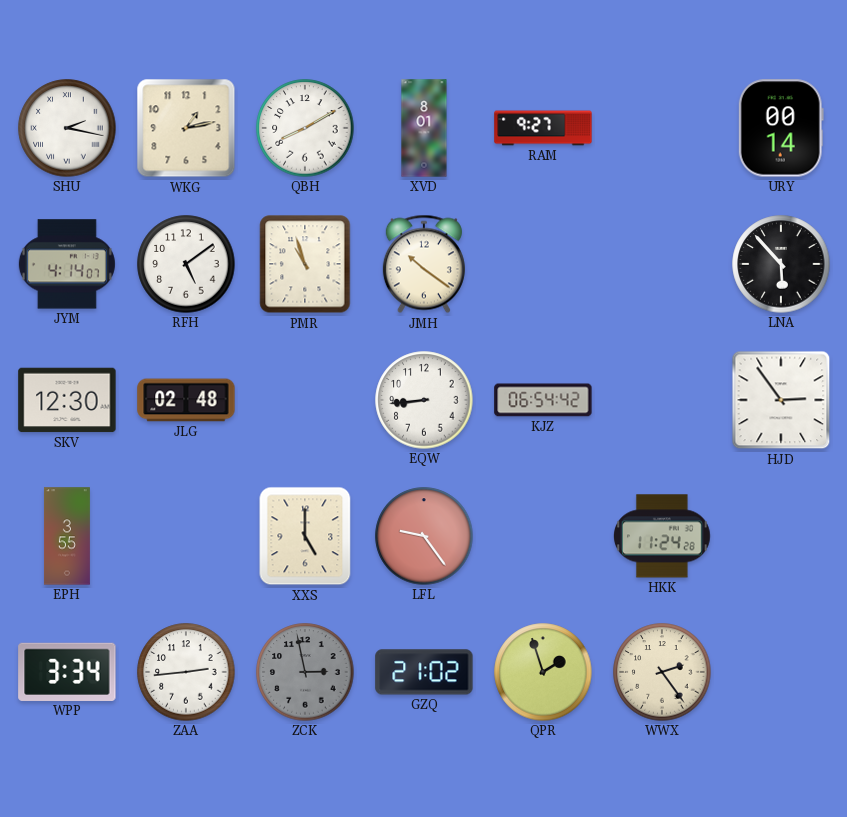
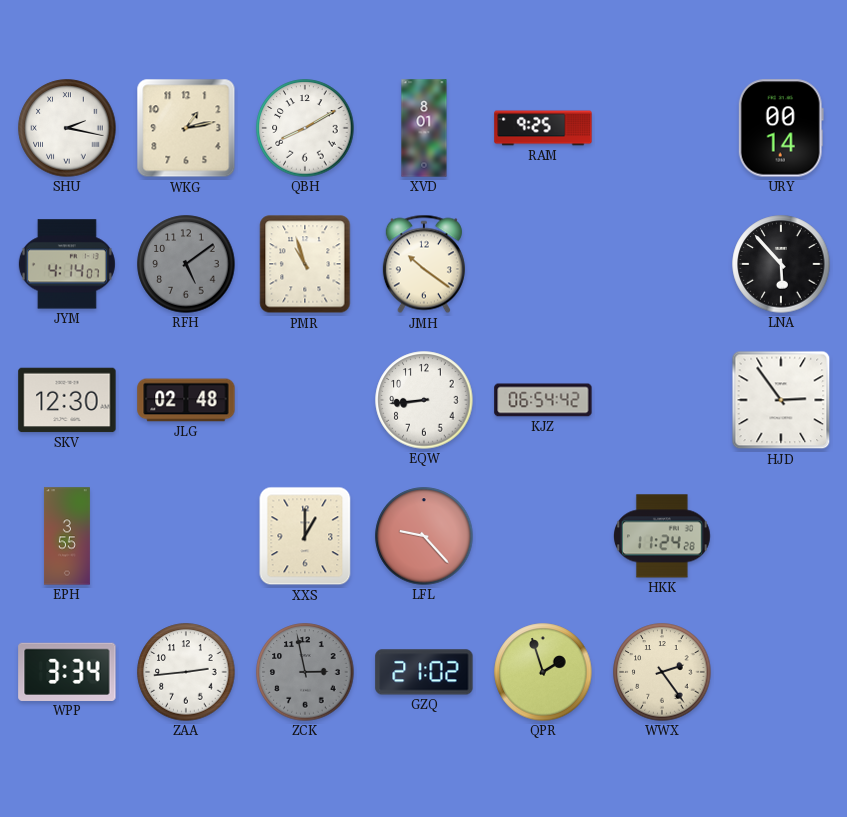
RAM: 9:27 -> 9:25
RFH dial: white -> grey
XXS: 5:00 -> 1:00
LFL: 9:24 -> 9:23
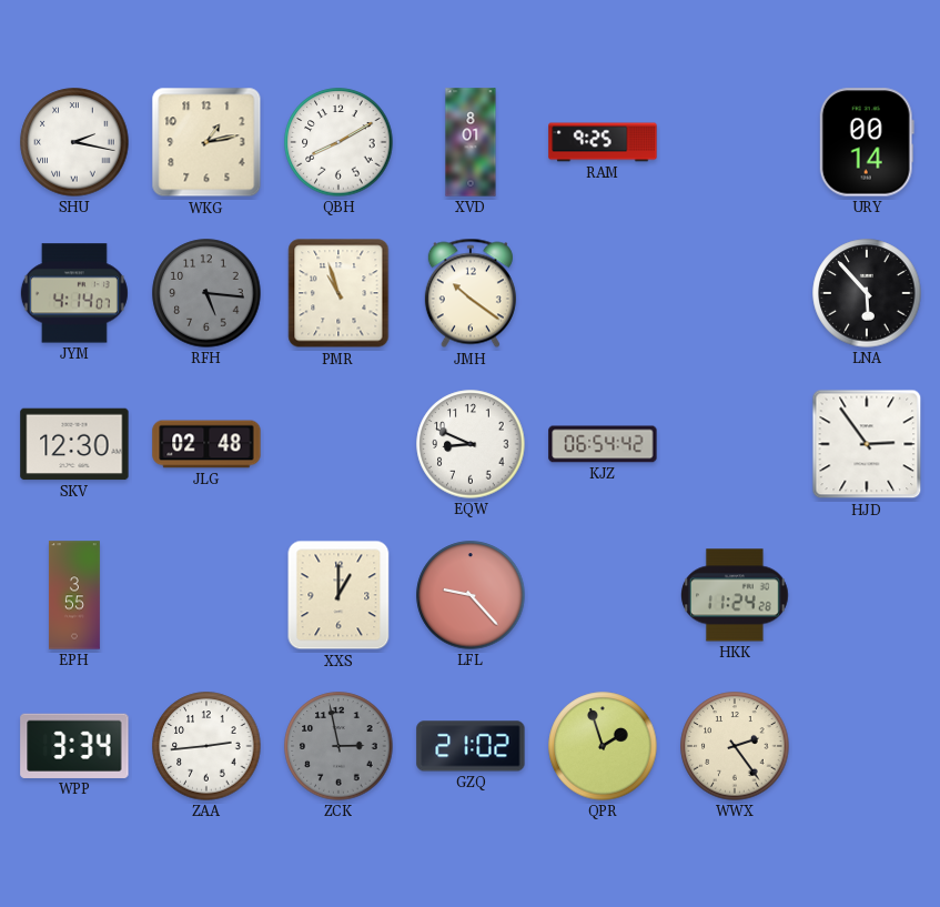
RFH: 5:09 -> 5:16
EQW: 8:44 -> 8:49
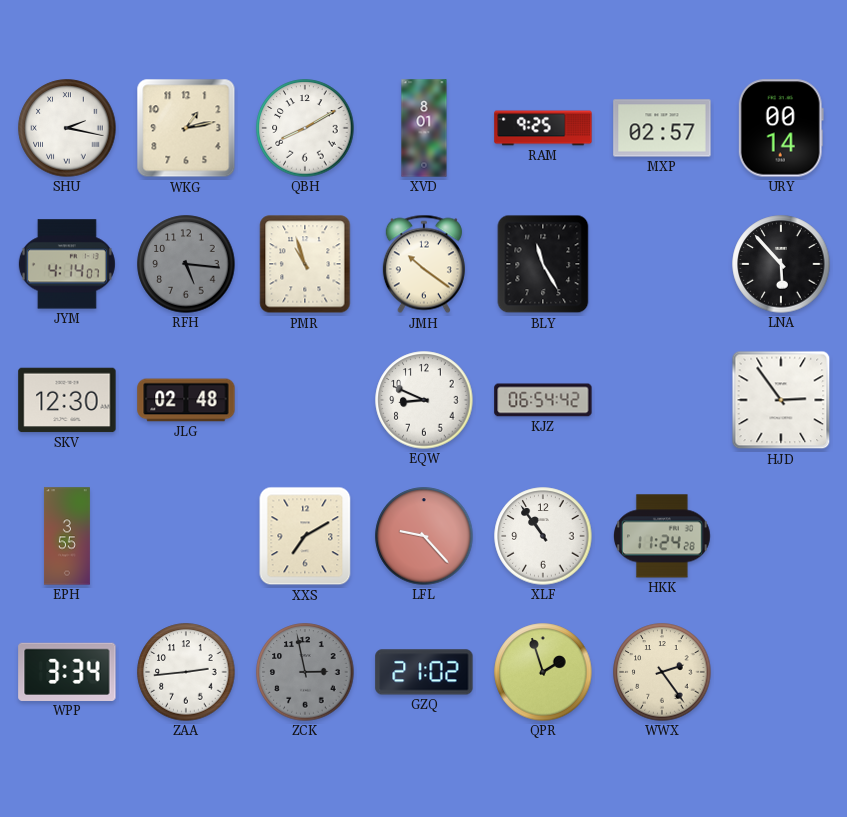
MXP: none -> 02:57
BLY: none -> 11:25
XXS: 1:00 -> 7:10
XLF: none -> 10:54
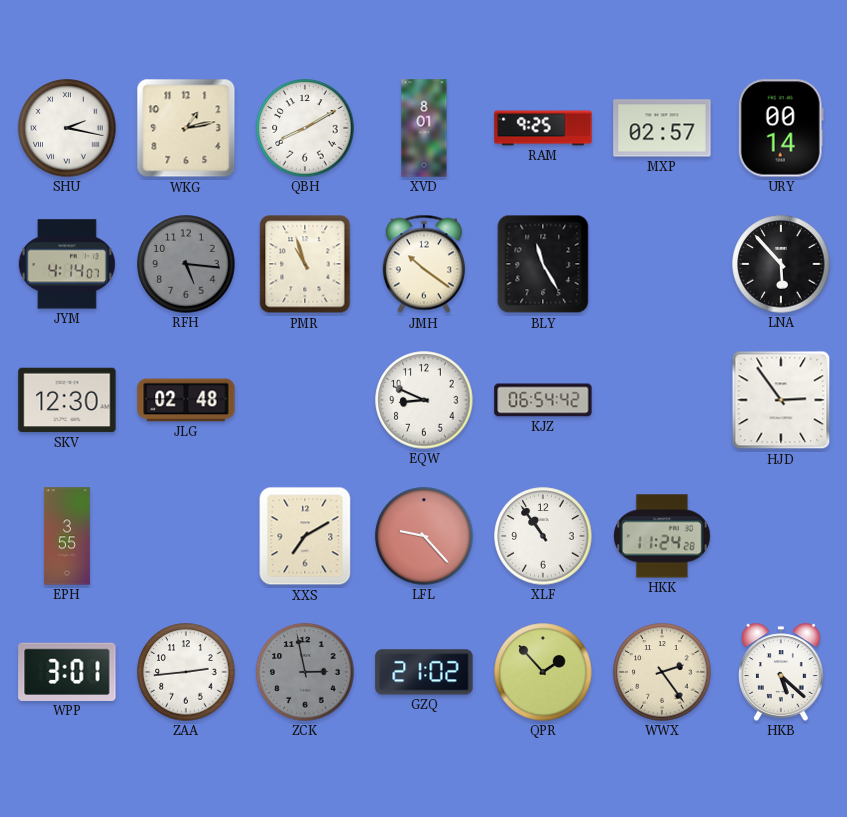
WPP: 3:34 -> 3:01
QPR: 1:57 -> 1:53
HKB: none -> 5:22
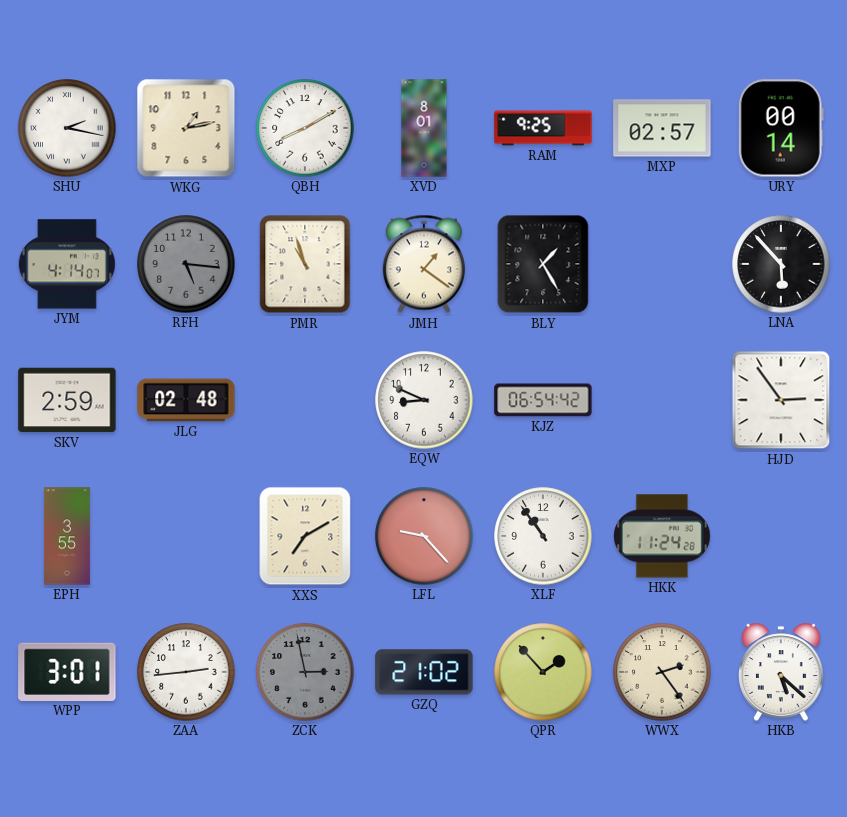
JMH: 10:21 -> 1:21
BLY: 11:25 -> 1:25
SKV: 12:30 -> 2:59
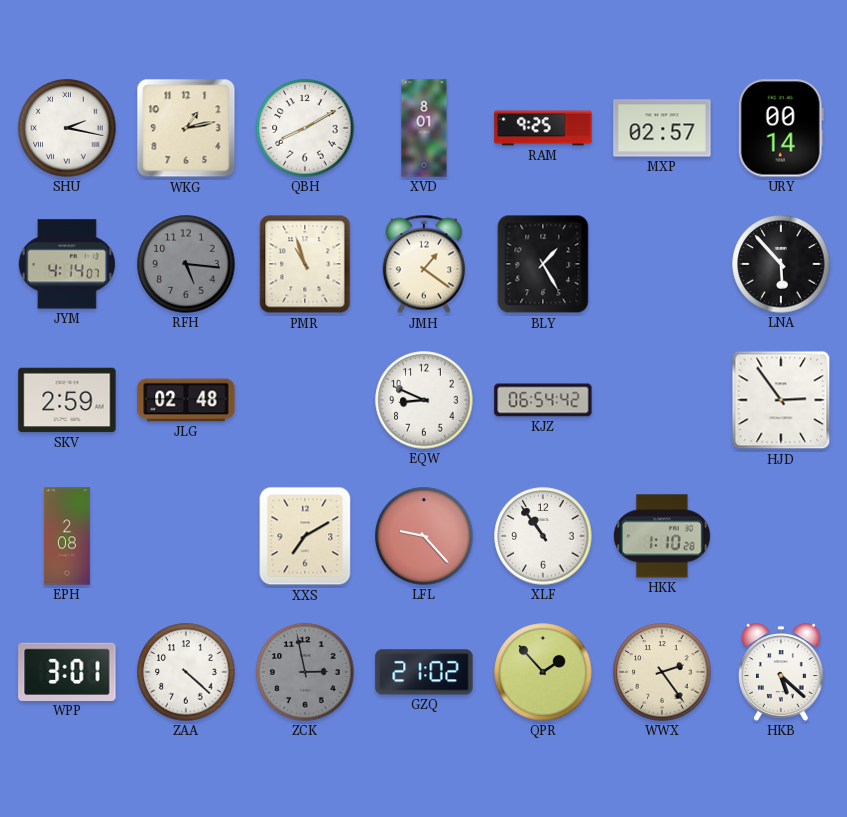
EPH: 3:55 -> 2:08
HKK: 11:24 -> 1:10
ZAA: 2:44 -> 4:22
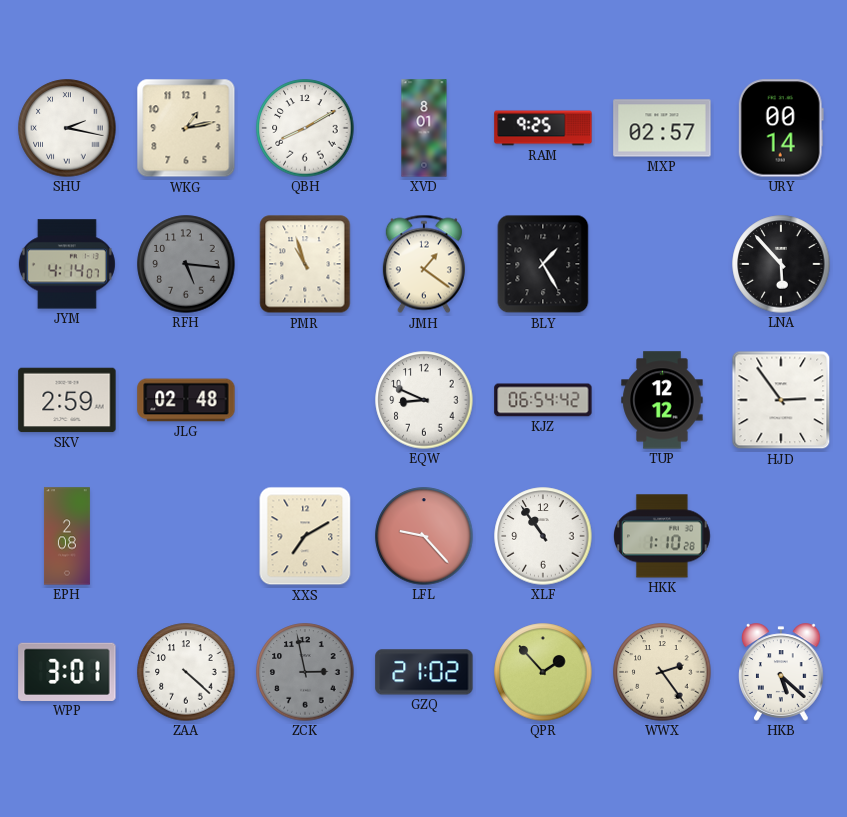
TUP: none -> 12:12
